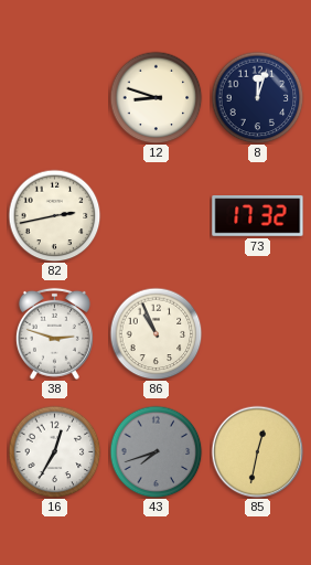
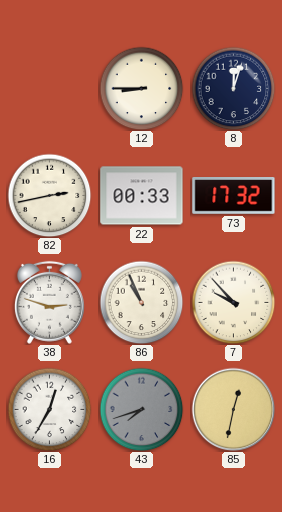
12: 8:48 -> 8:45
22: none -> 00:33
7: none -> 9:53
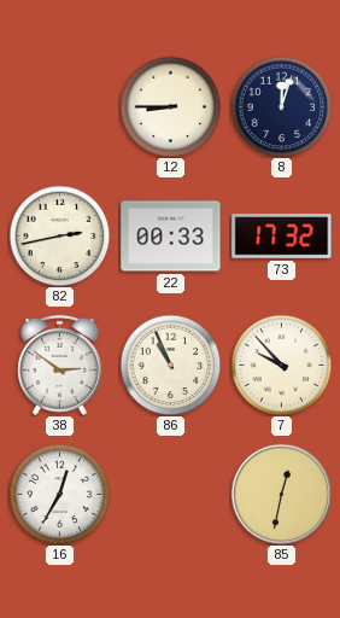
38: 2:48 -> 2:51
43: 7:42 -> none
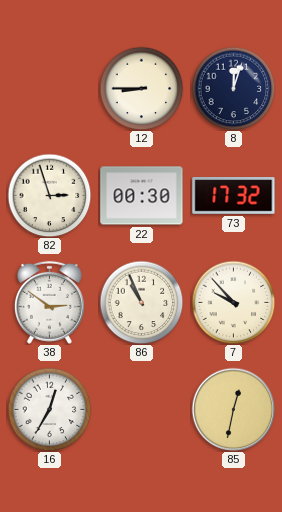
82: 2:43 -> 2:57
22: 00:33 -> 00:30
